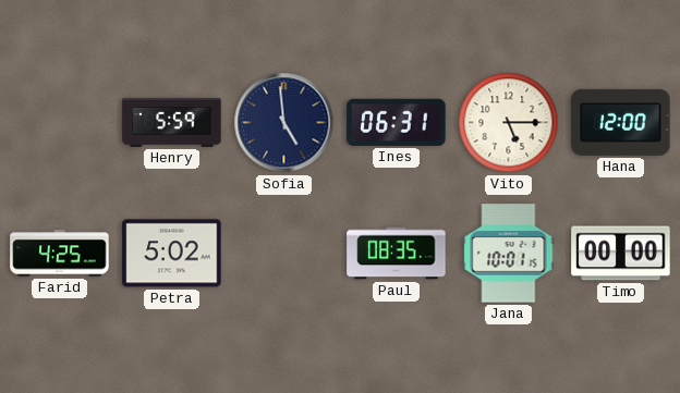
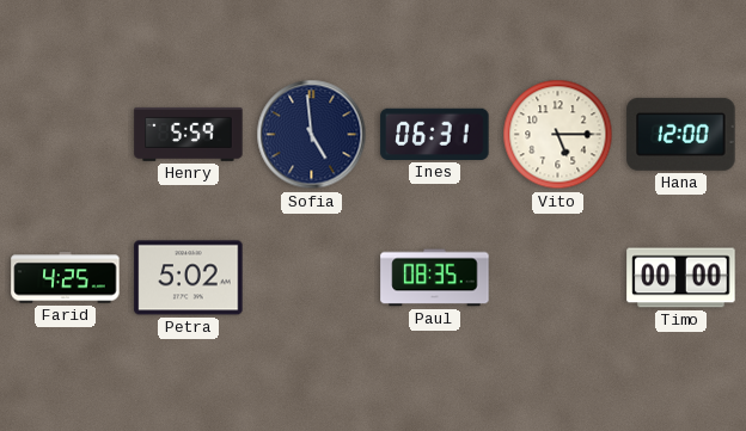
Jana: 10:01 -> none
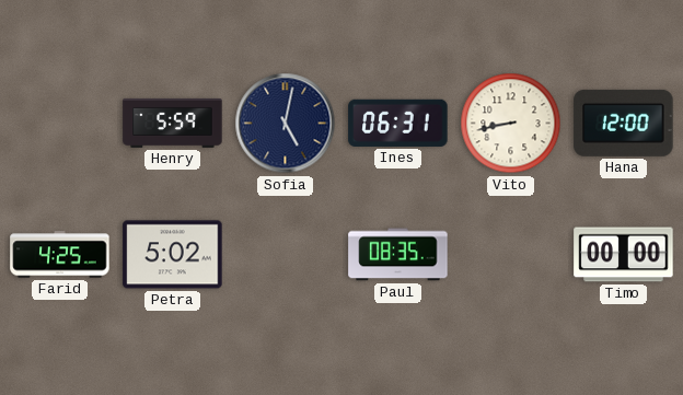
Sofia: 4:59 -> 5:02
Vito: 5:15 -> 8:43
